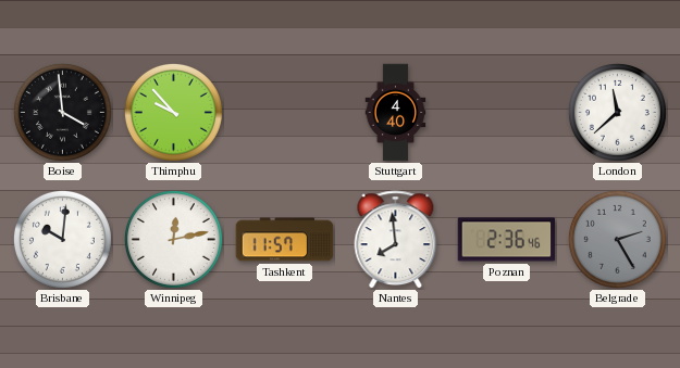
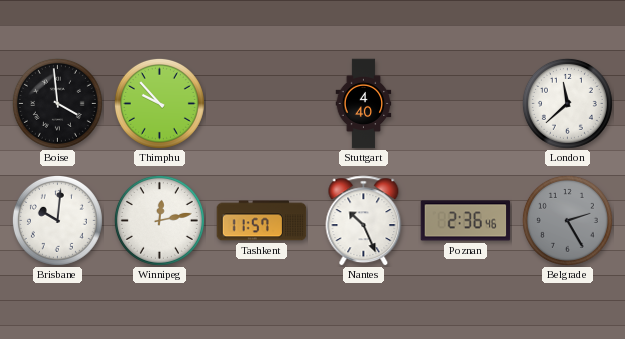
Nantes: 7:59 -> 10:26
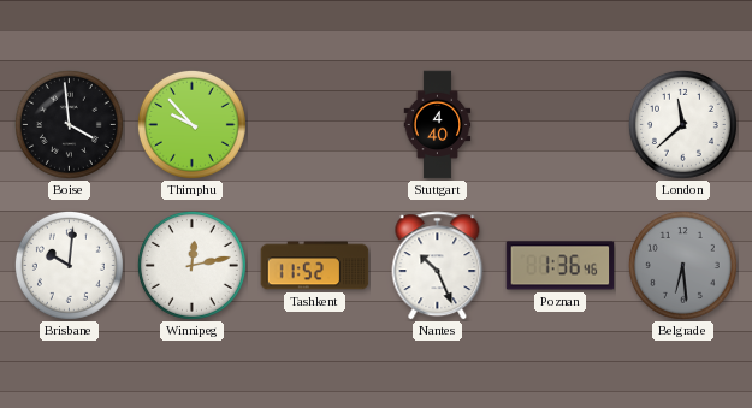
Tashkent: 11:57 -> 11:52
Poznan: 2:36 -> 1:36
Belgrade: 2:25 -> 6:29
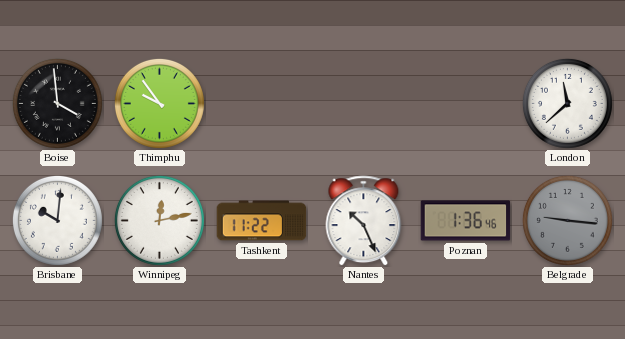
Thimphu: 9:53 -> 9:54
Stuttgart: 4:40 -> none
Tashkent: 11:52 -> 11:22
Belgrade: 6:29 -> 9:16
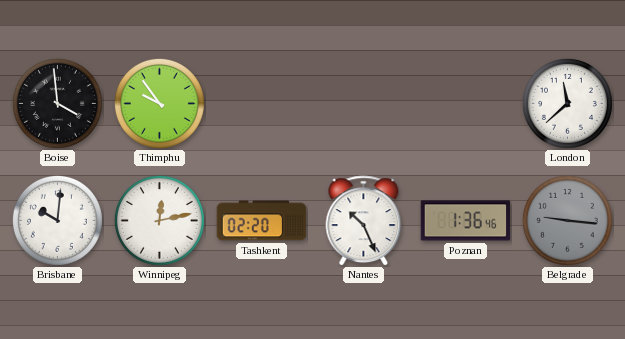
Tashkent: 11:22 -> 02:20
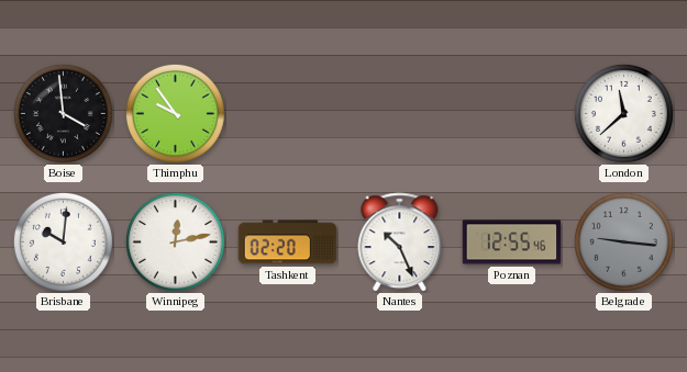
Poznan: 1:36 -> 12:55
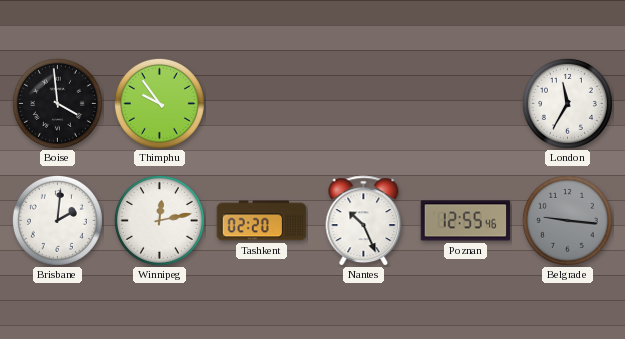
London: 11:38 -> 11:35
Brisbane: 10:01 -> 2:01
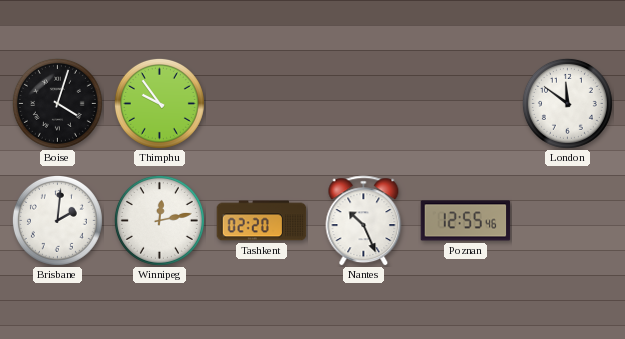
Boise: 3:59 -> 4:03
London: 11:35 -> 11:51
Belgrade: 9:16 -> none
